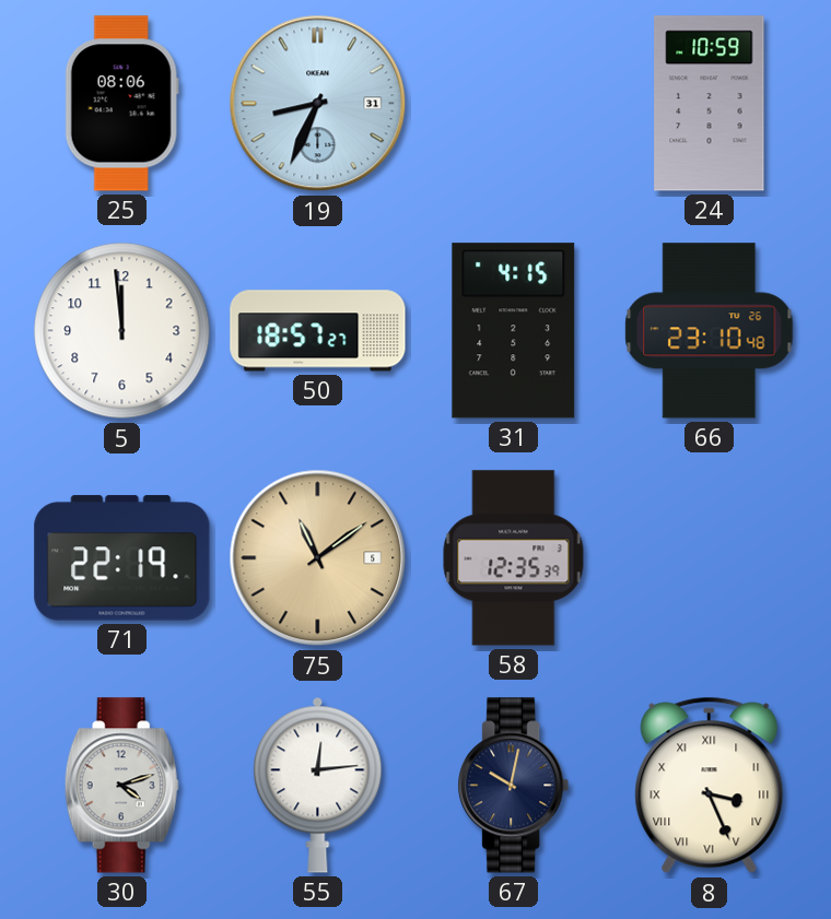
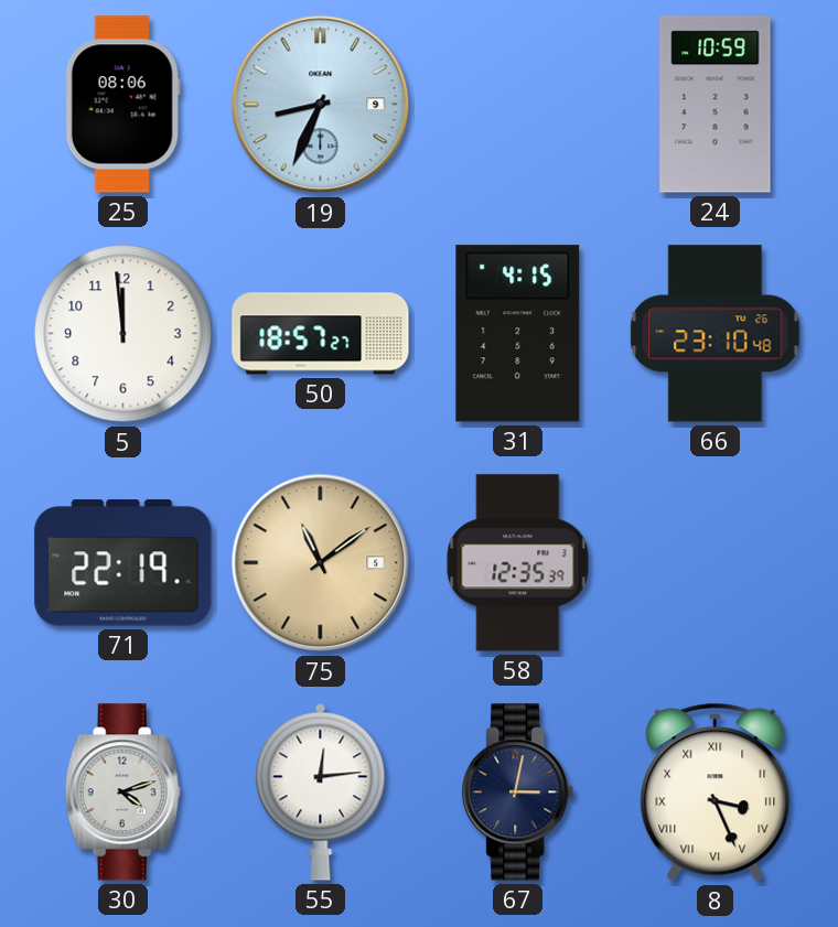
19 date: 31 -> 9
67: 10:02 -> 3:02
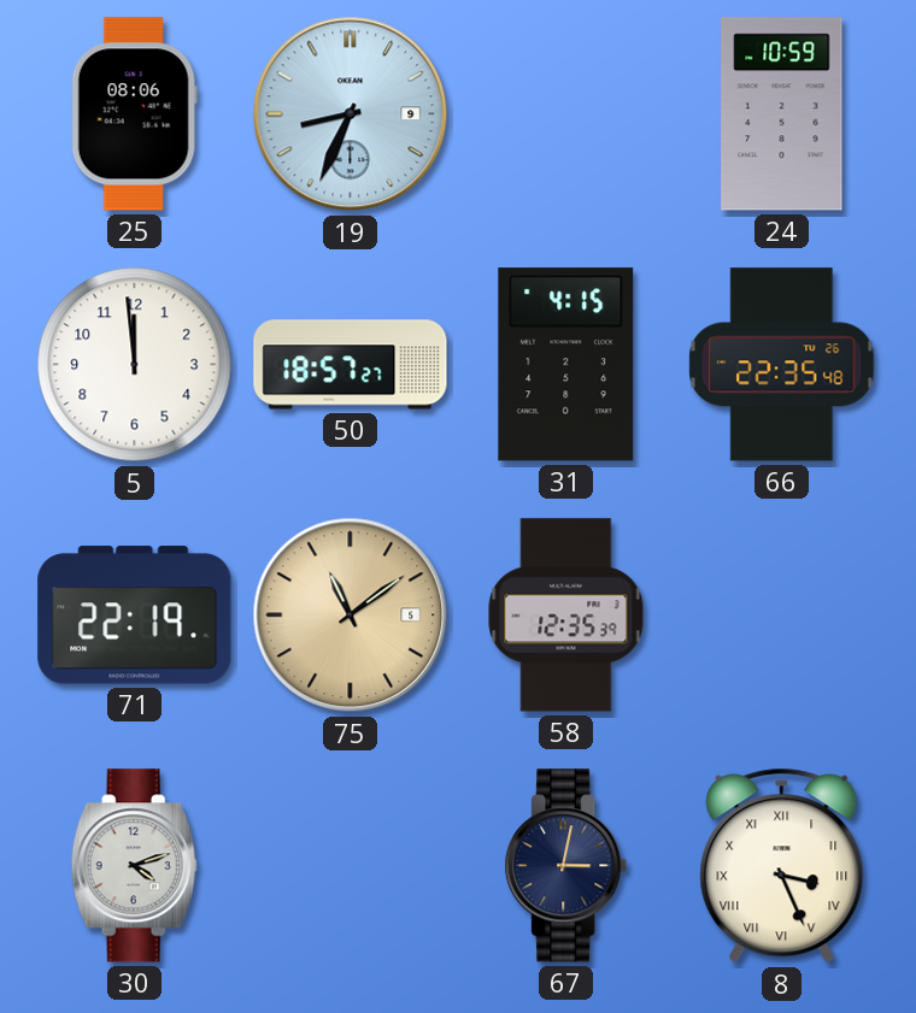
66: 23:10 -> 22:35
55: 12:14 -> none
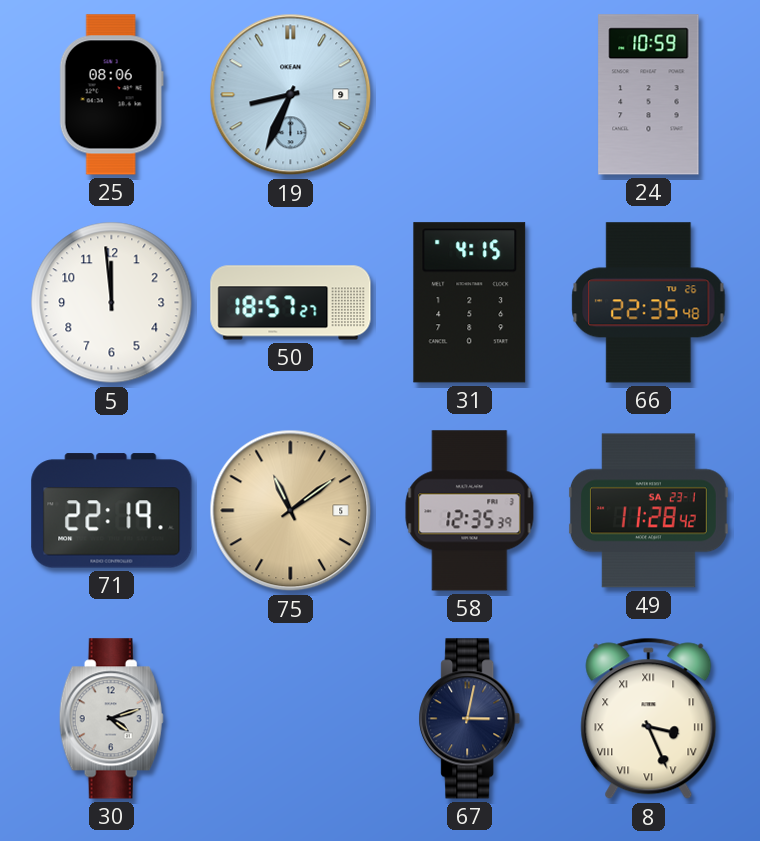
49: none -> 11:28
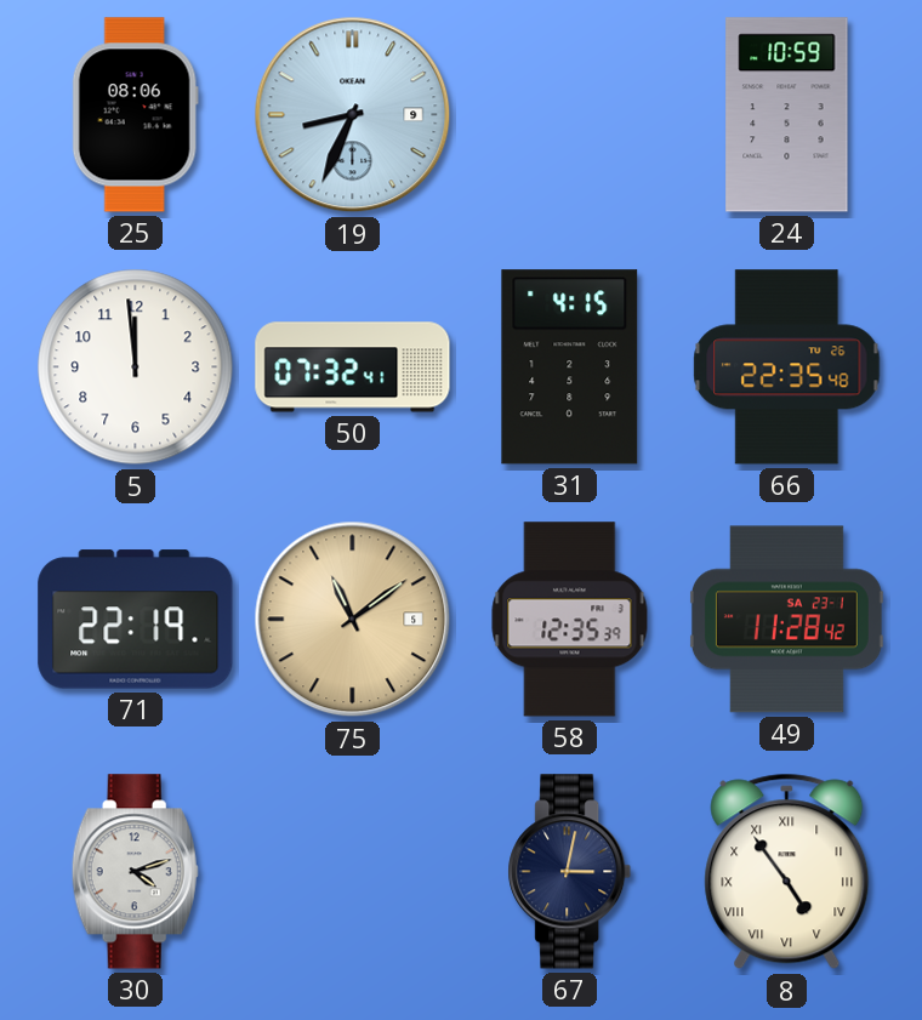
50: 18:57 -> 07:32
8: 3:26 -> 4:54
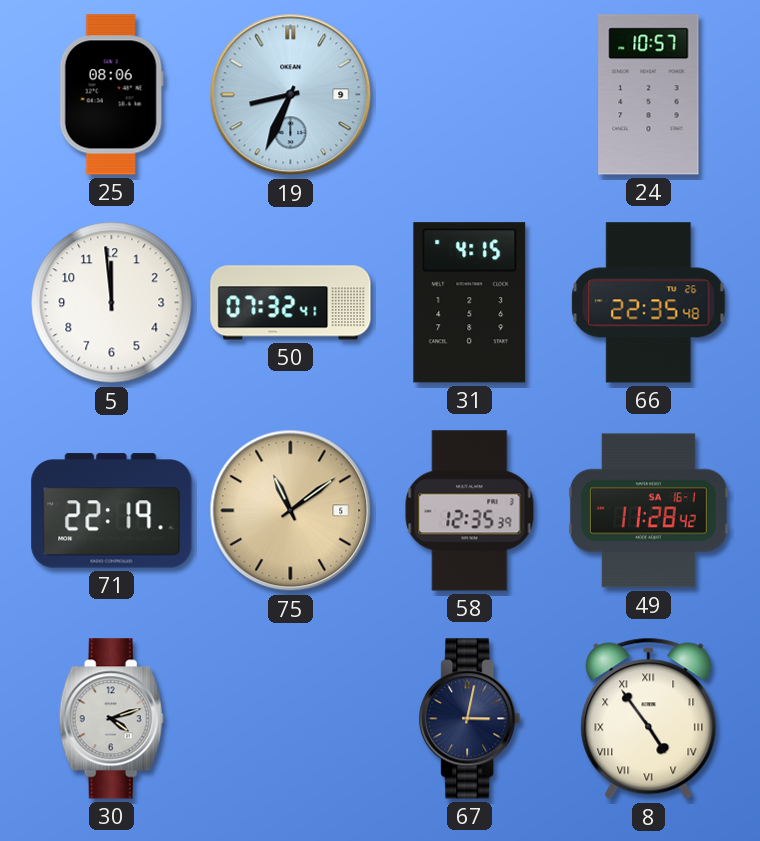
24: 10:59 -> 10:57
49 date: SA 23-1 -> SA 16-1
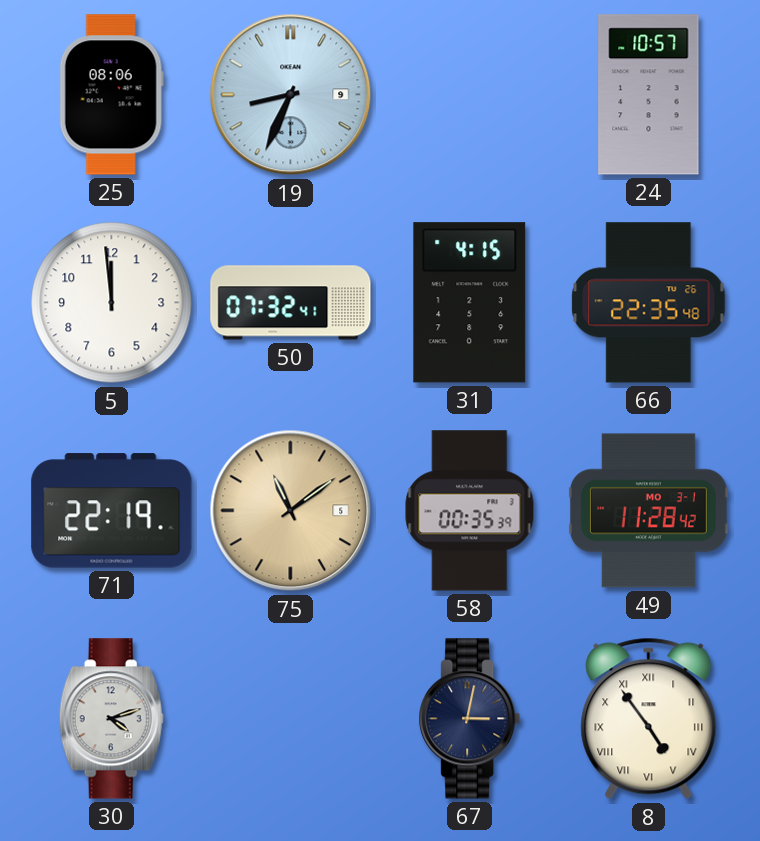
58: 12:35 -> 00:35
49 date: SA 16-1 -> MO 3-1
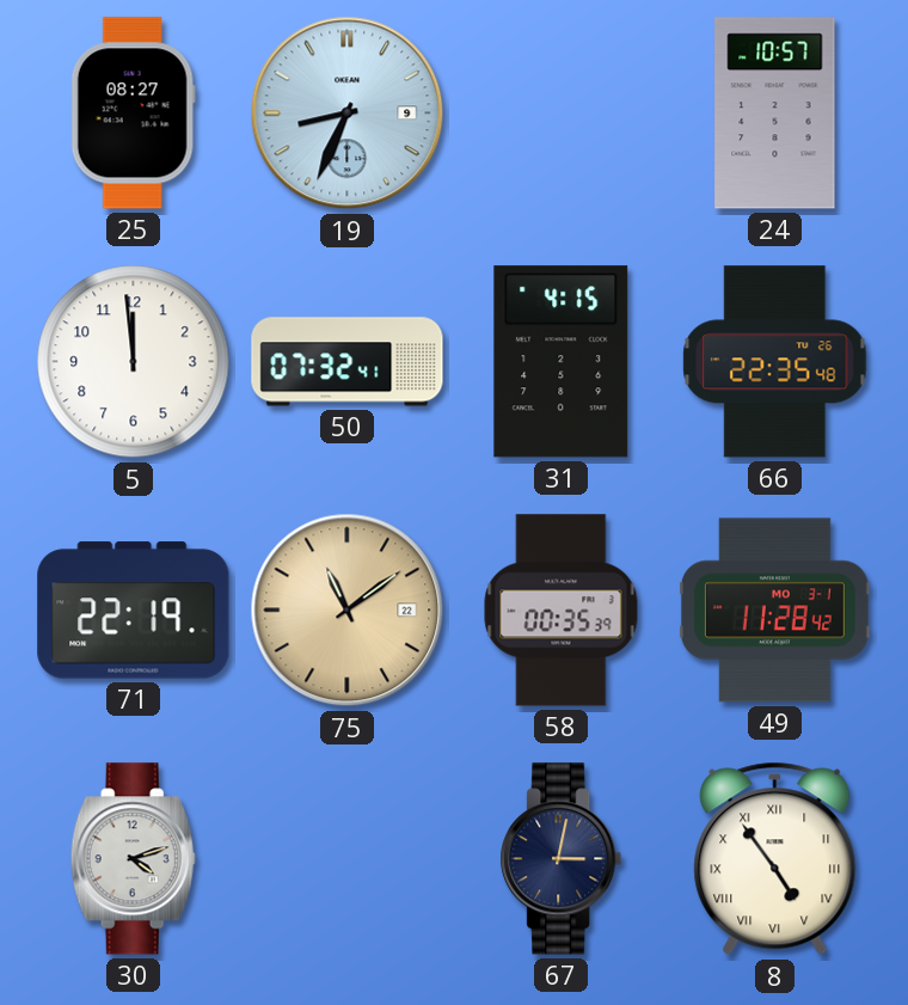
25: 08:06 -> 08:27
75 date: 5 -> 22
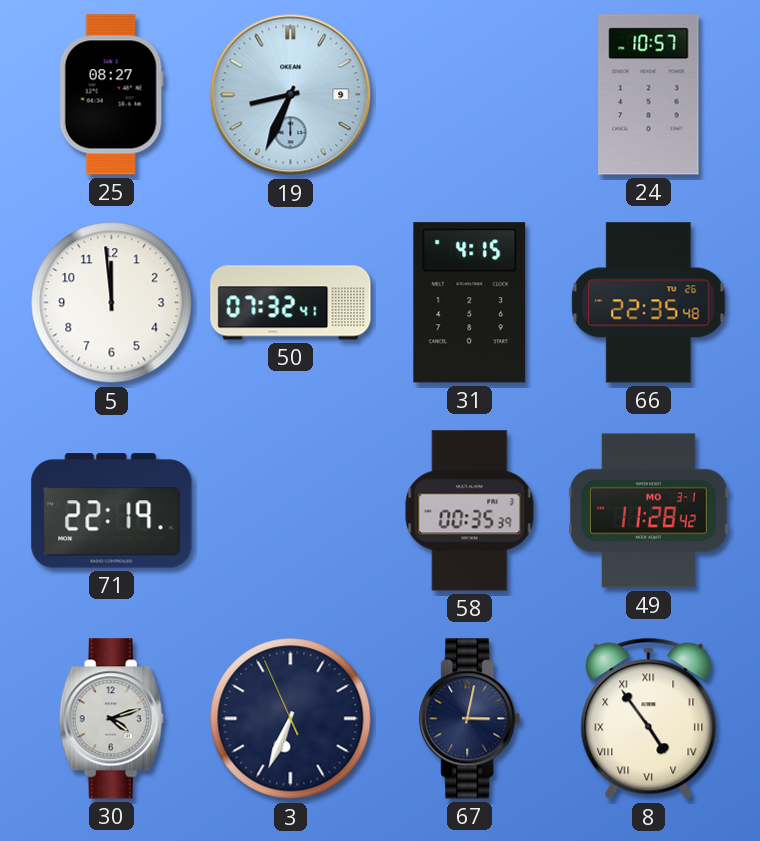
75: 11:09 -> none
3: none -> 6:33
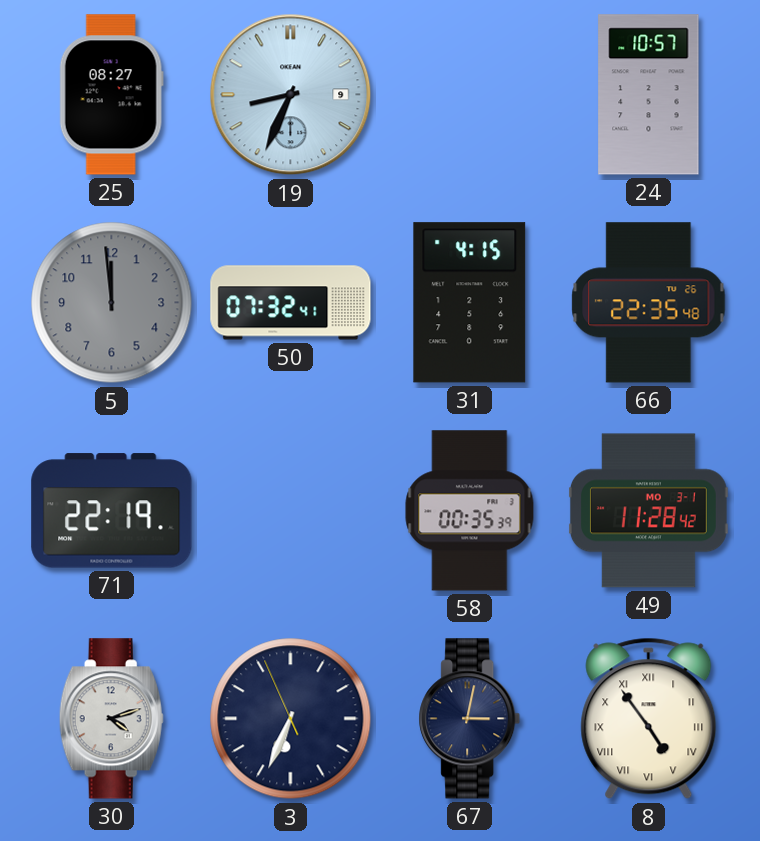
5 dial: white -> grey
